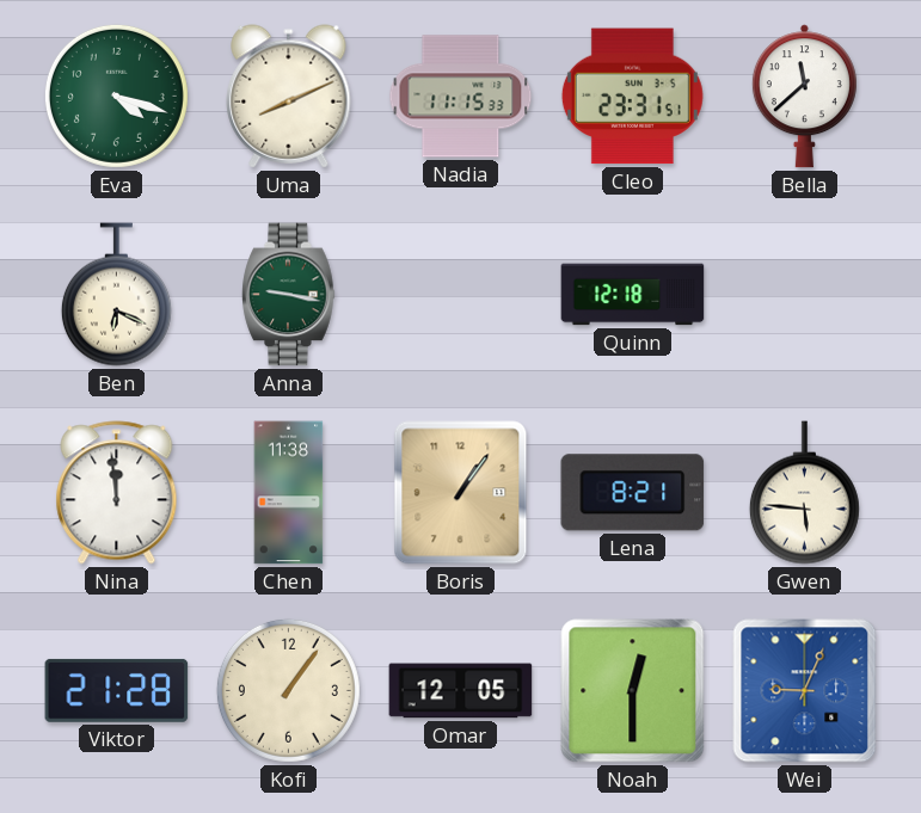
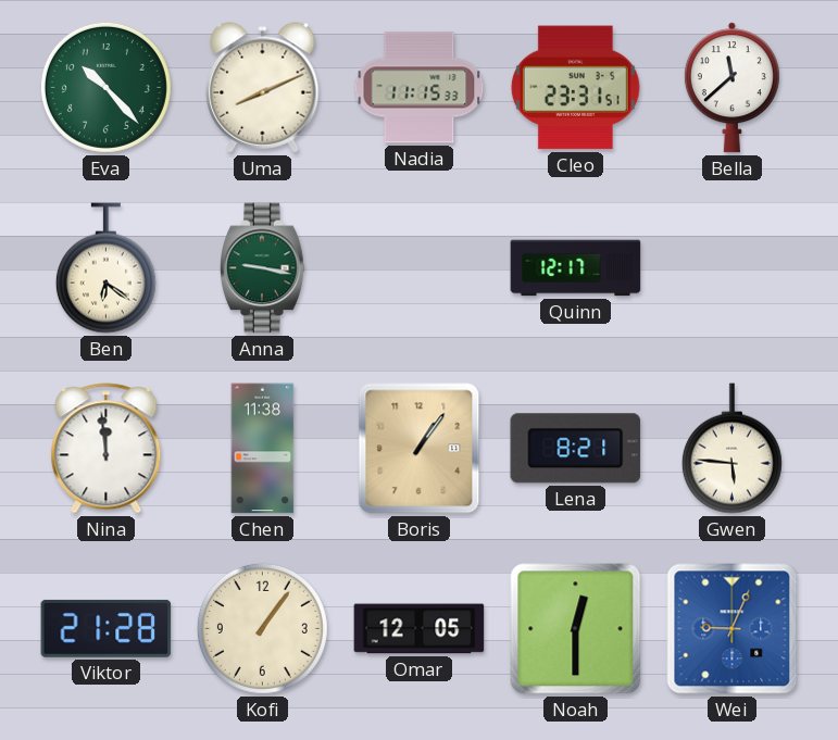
Eva: 4:18 -> 10:23
Ben: 6:19 -> 6:21
Quinn: 12:18 -> 12:17
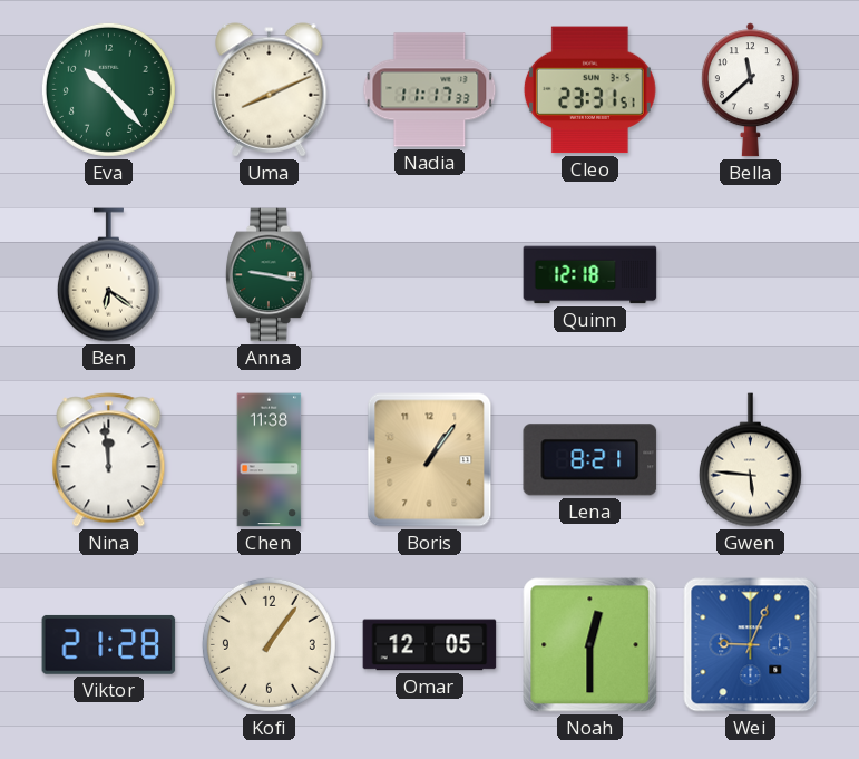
Nadia: 11:15 -> 11:17
Quinn: 12:17 -> 12:18
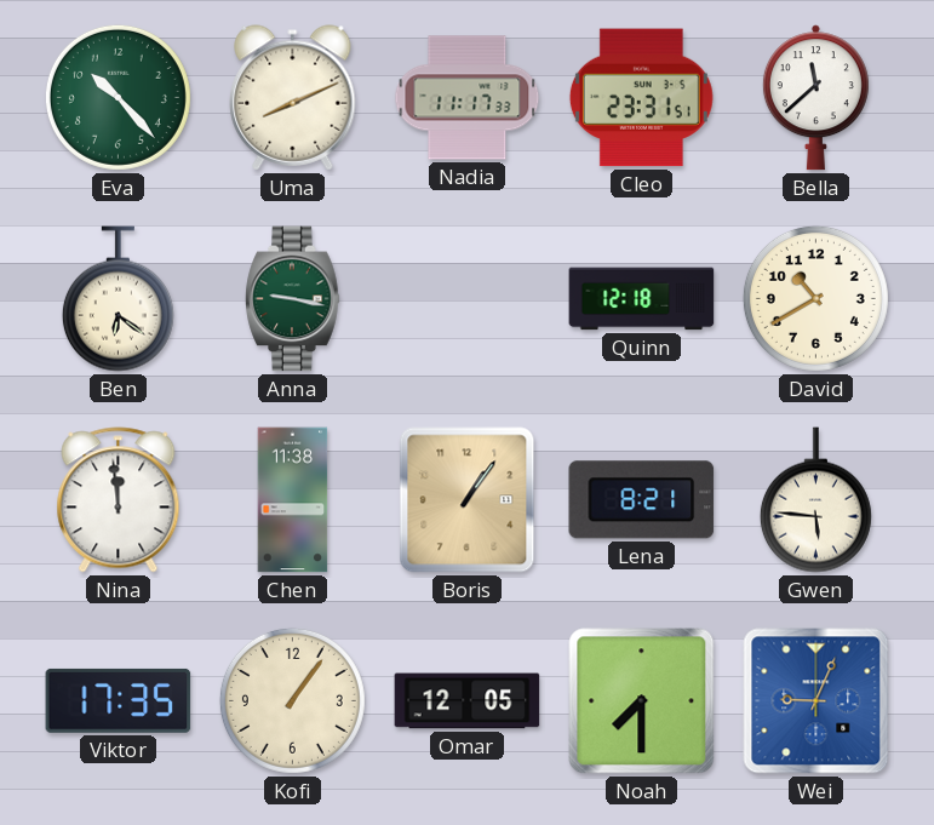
David: none -> 10:40
Viktor: 21:28 -> 17:35
Noah: 12:30 -> 7:30
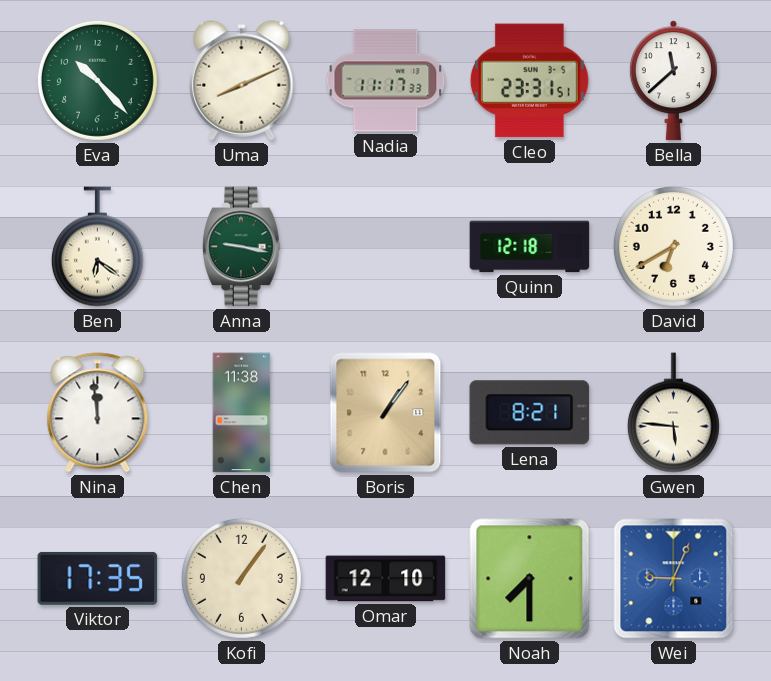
David: 10:40 -> 6:40
Omar: 12:05 -> 12:10
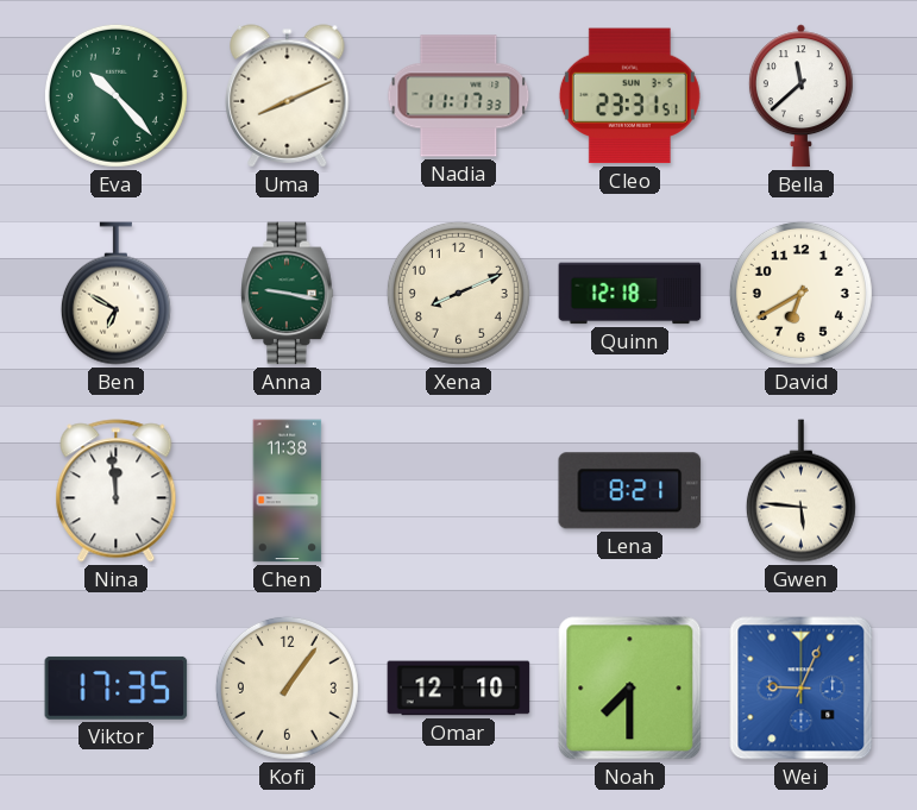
Ben: 6:21 -> 6:50
Xena: none -> 8:11
Boris: 1:06 -> none
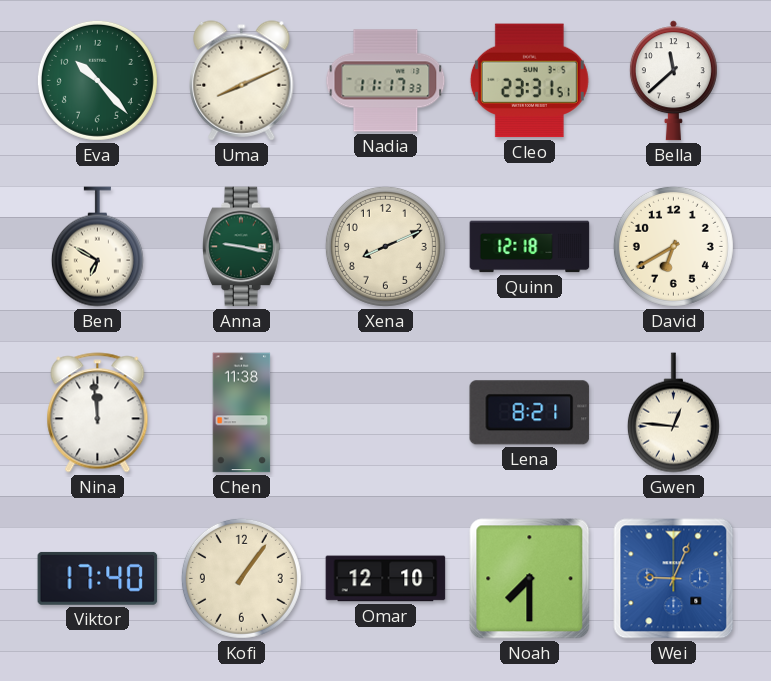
Gwen: 5:46 -> 12:46
Viktor: 17:35 -> 17:40
